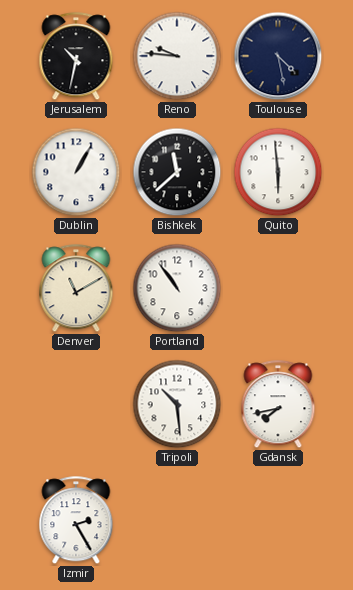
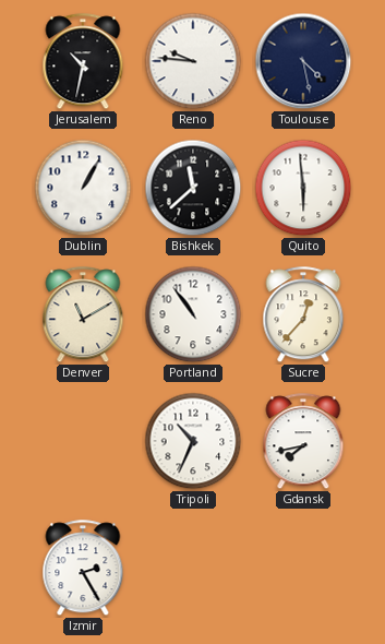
Sucre: none -> 12:37
Tripoli: 10:29 -> 10:34
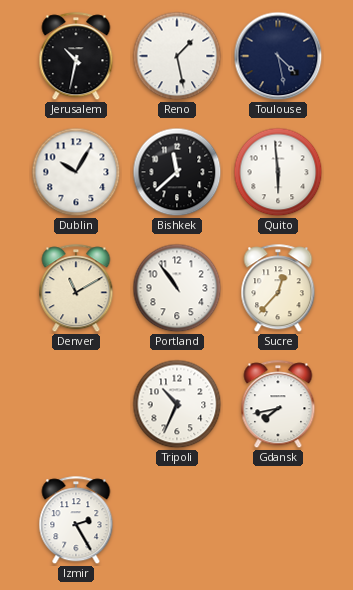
Reno: 9:46 -> 1:28
Dublin: 1:05 -> 10:05
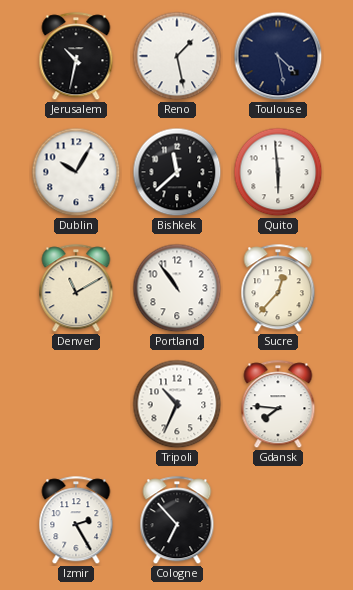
Gdansk: 7:43 -> 7:46
Cologne: none -> 6:53
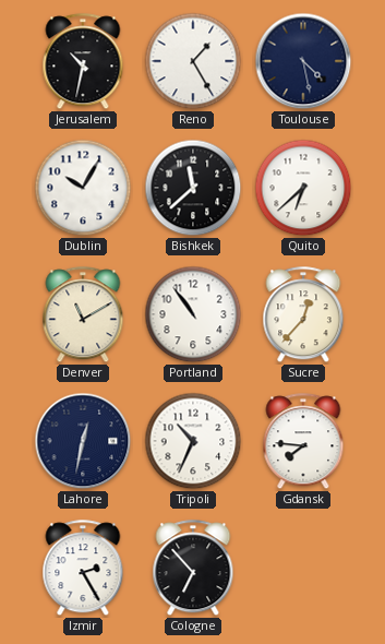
Reno: 1:28 -> 1:25
Quito: 5:59 -> 6:38
Lahore: none -> 12:32
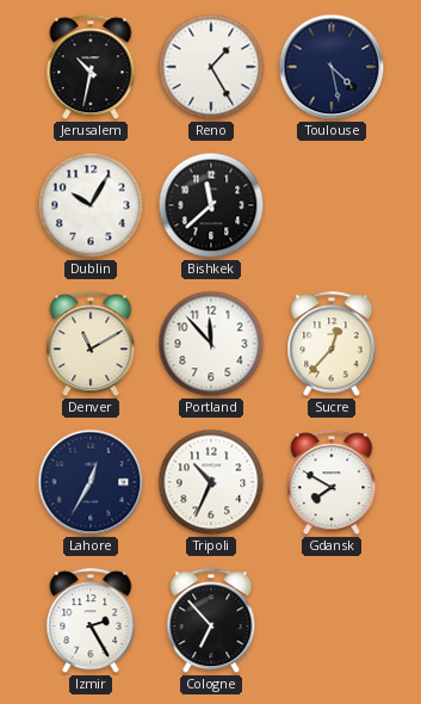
Quito: 6:38 -> none
Portland: 10:54 -> 11:53
Lahore: 12:32 -> 12:35
Gdansk: 7:46 -> 7:50
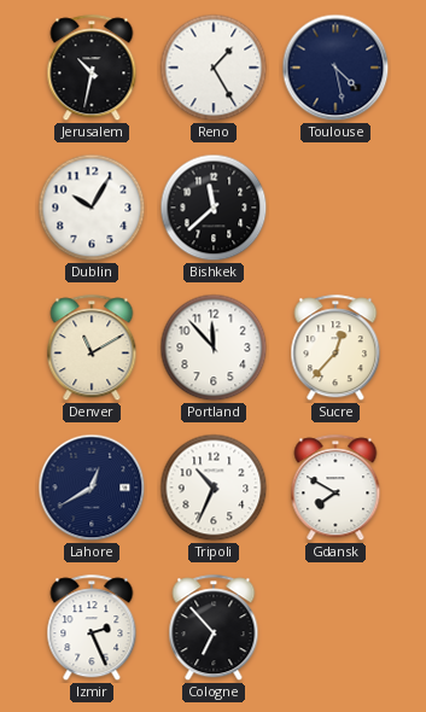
Lahore: 12:35 -> 12:40
Izmir: 2:25 -> 2:26
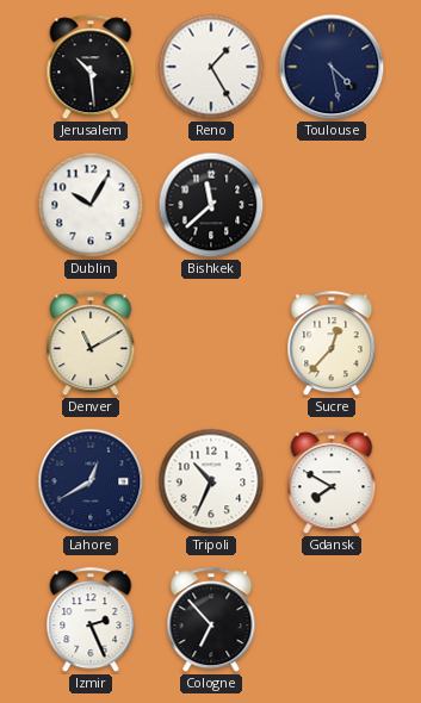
Jerusalem: 10:32 -> 10:29
Portland: 11:53 -> none
